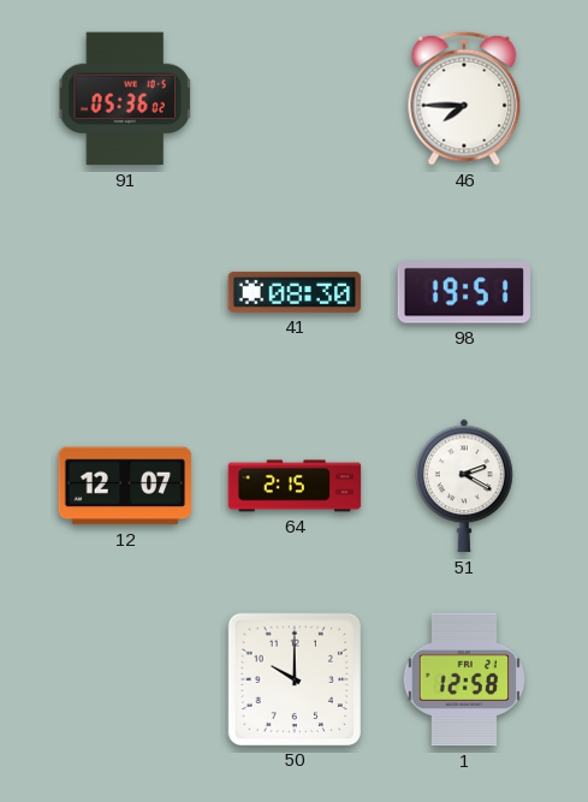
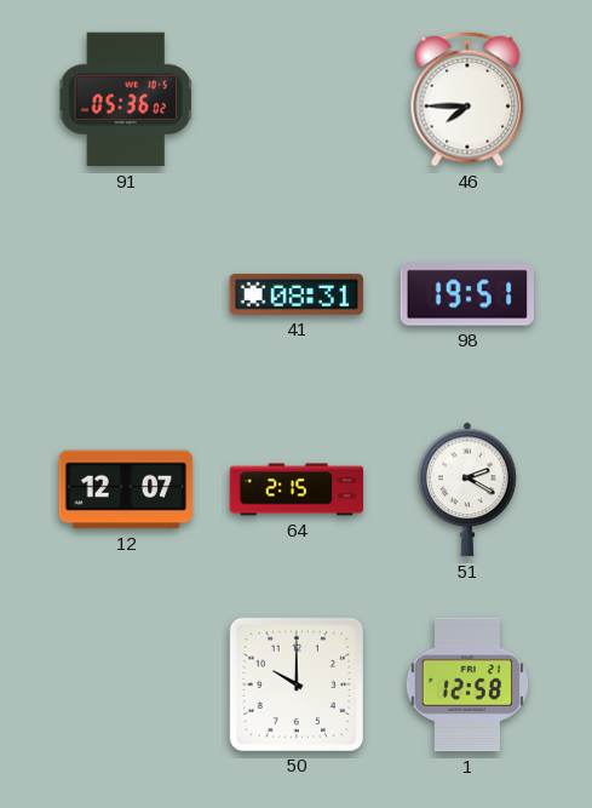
41: 08:30 -> 08:31
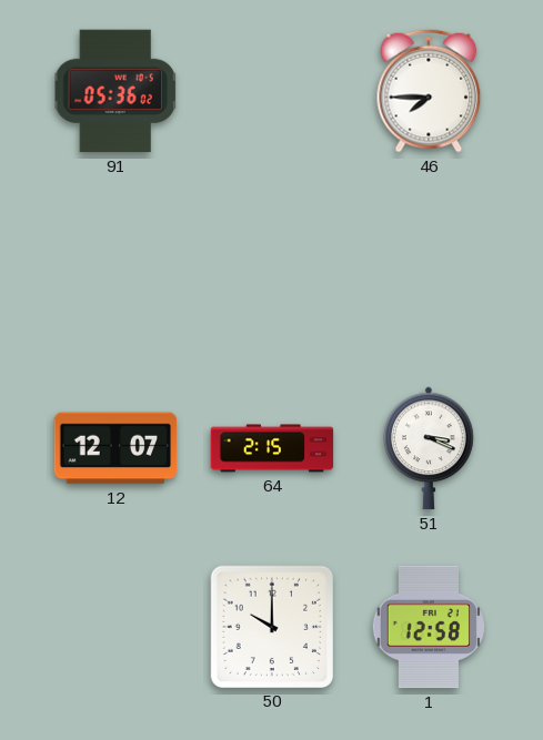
41: 08:31 -> none
98: 19:51 -> none
51: 2:20 -> 3:19
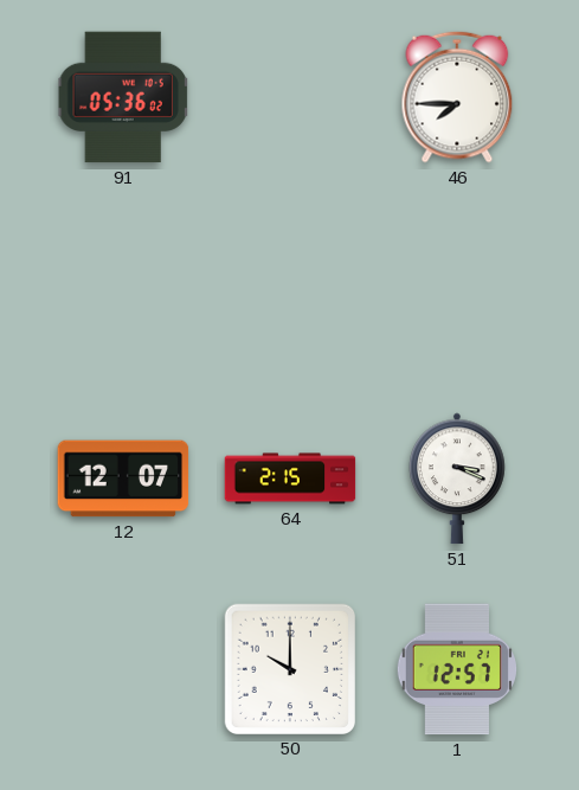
1: 12:58 -> 12:57
